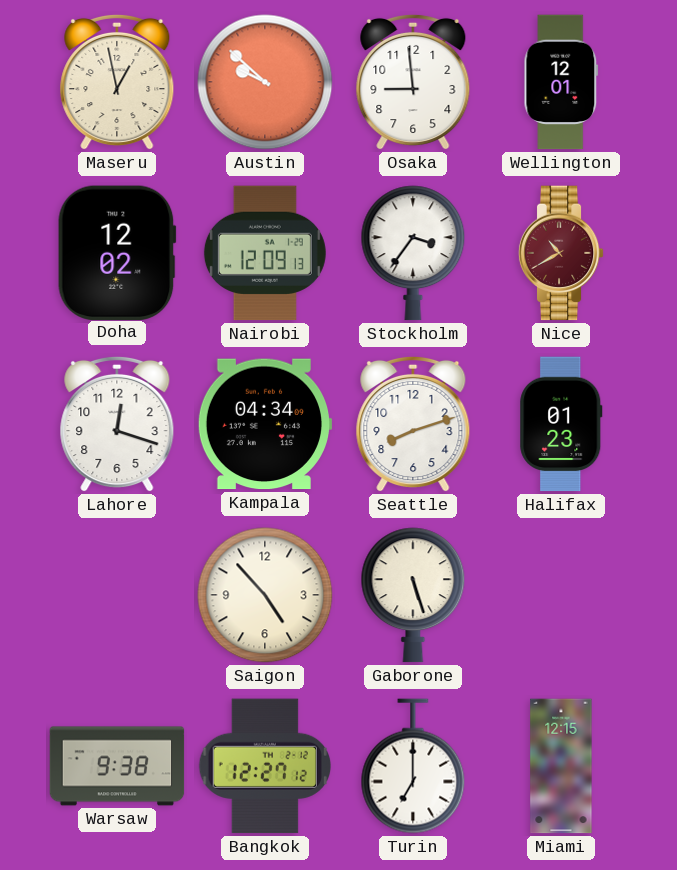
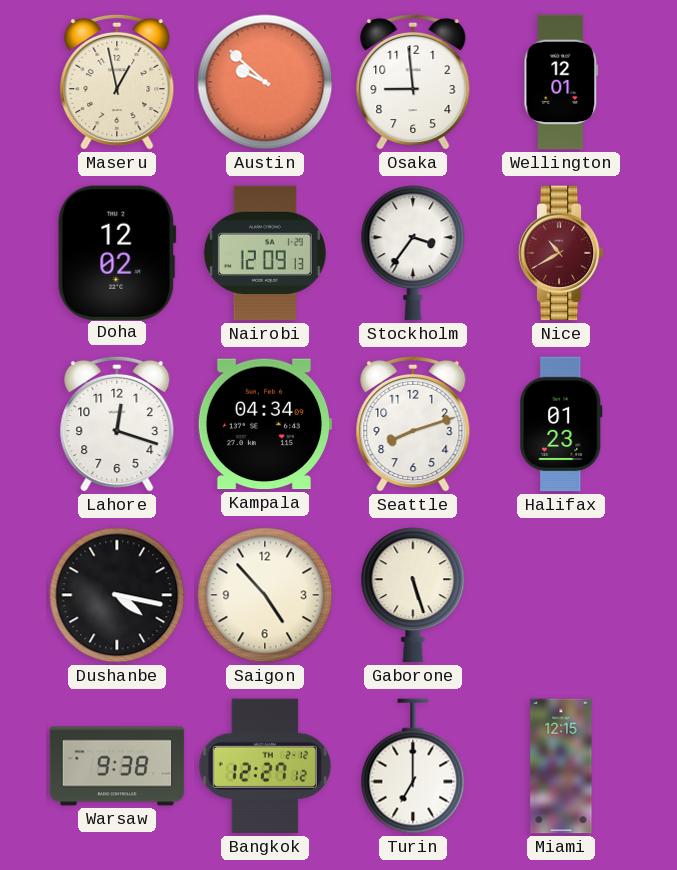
Dushanbe: none -> 4:17
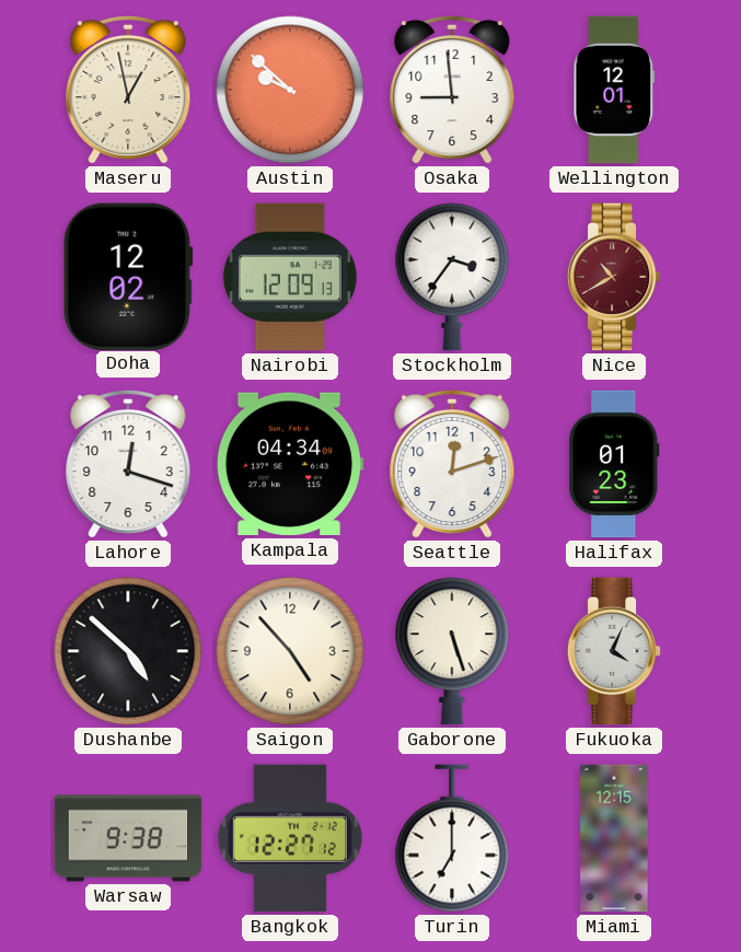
Seattle: 8:12 -> 12:12
Dushanbe: 4:17 -> 4:52
Fukuoka: none -> 4:04
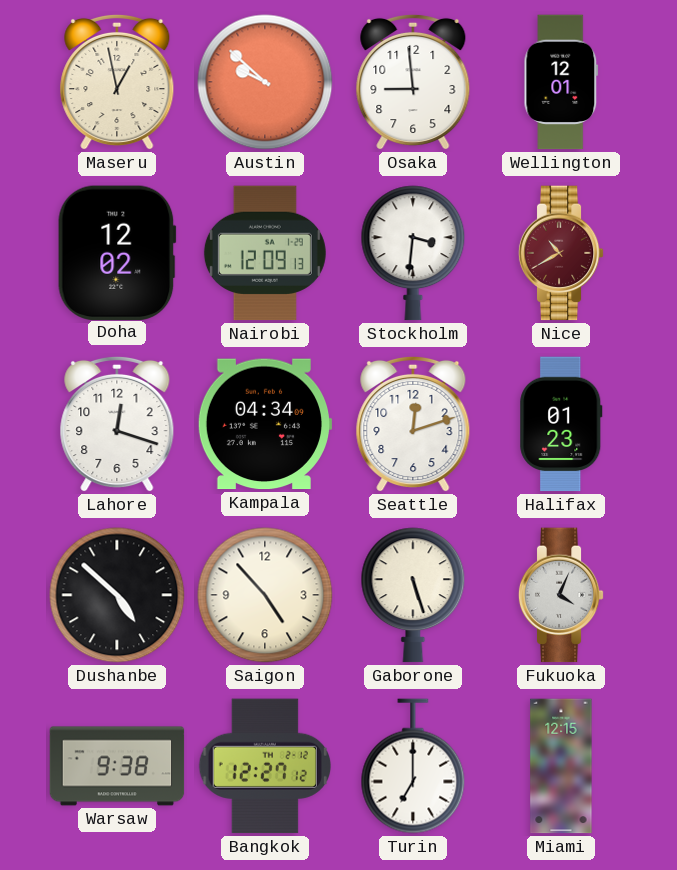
Stockholm: 3:36 -> 3:31
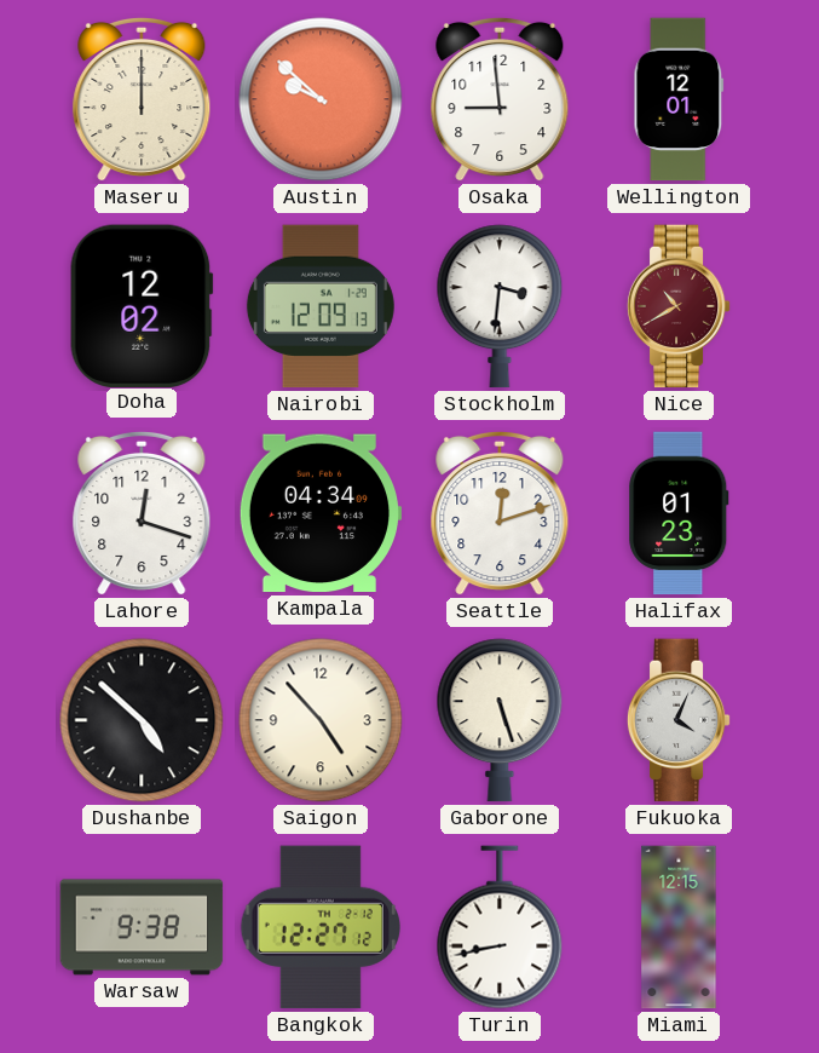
Maseru: 12:58 -> 12:00
Turin: 7:00 -> 8:43
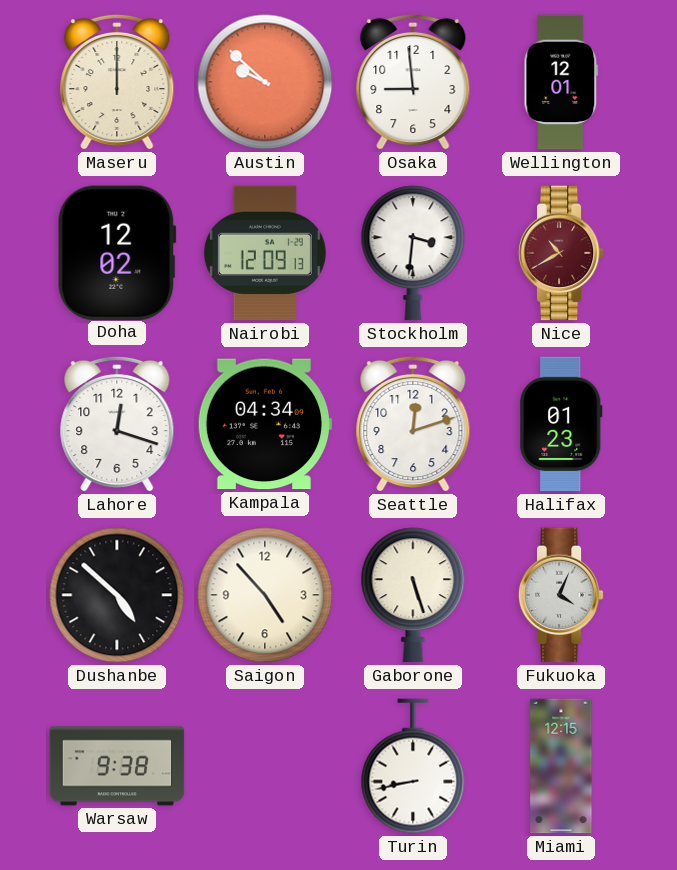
Bangkok: 12:27 -> none
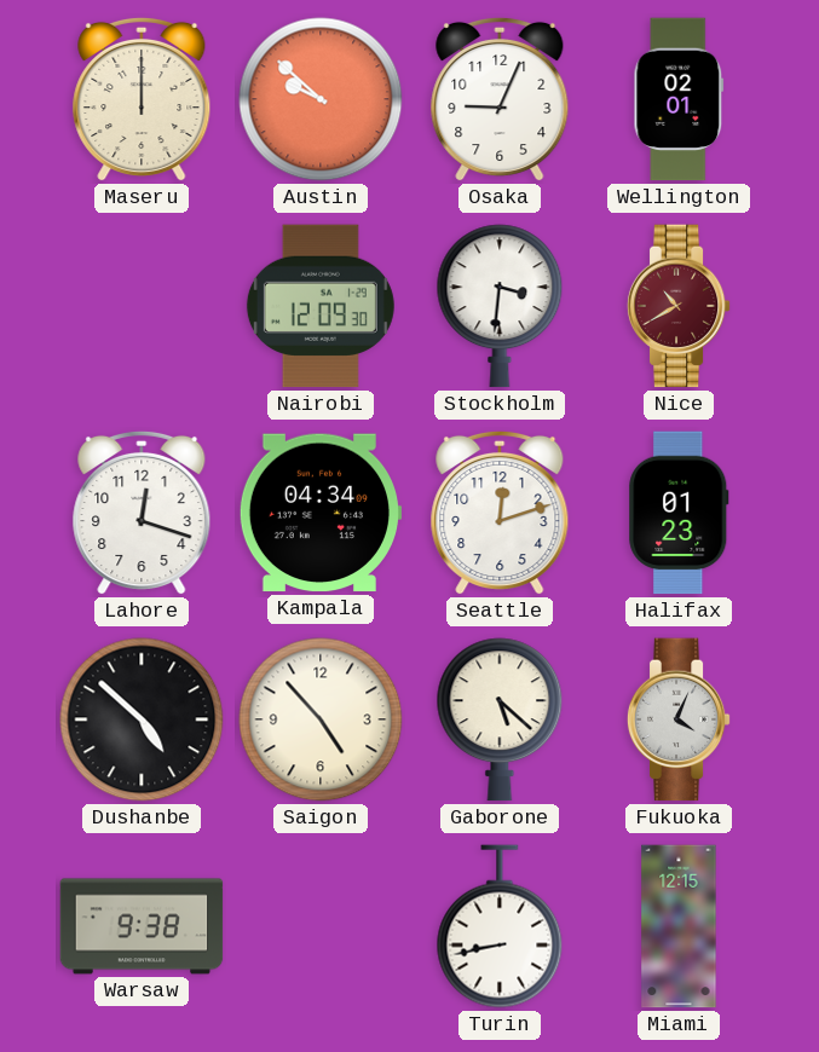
Osaka: 8:59 -> 9:04
Wellington: 12:01 -> 02:01
Doha: 12:02 -> none
Nairobi: 12:09:13 -> 12:09:30
Gaborone: 5:27 -> 5:22
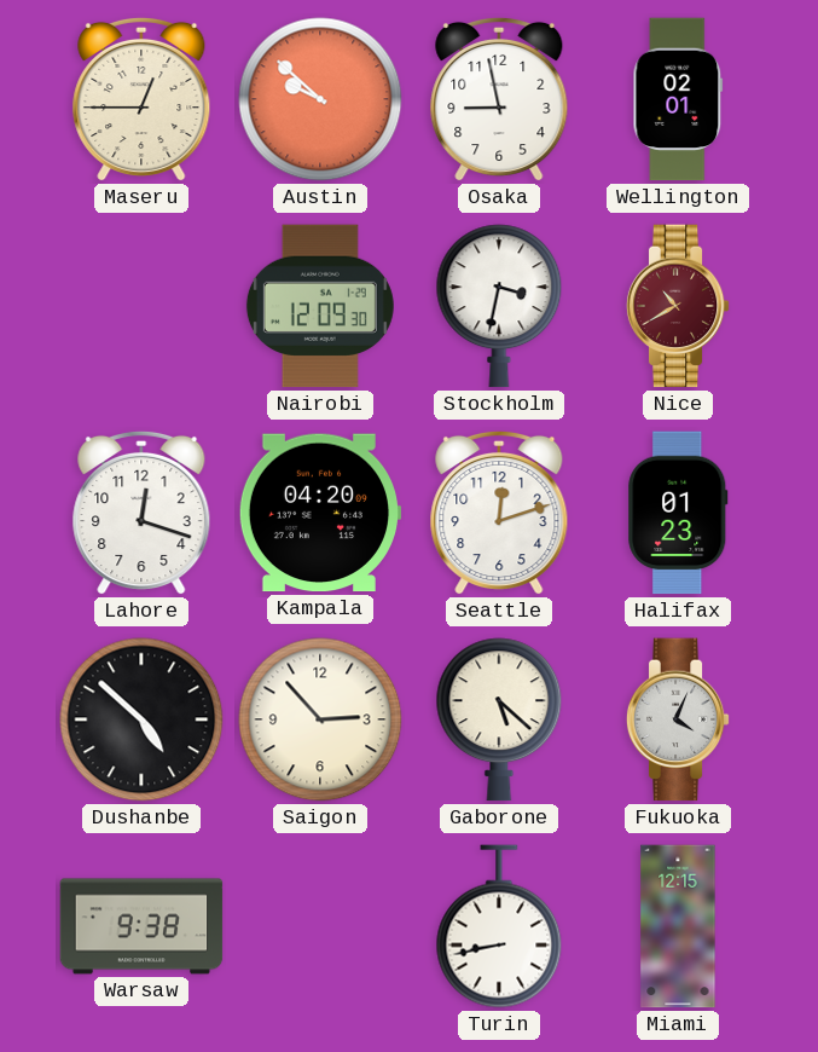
Maseru: 12:00 -> 12:45
Osaka: 9:04 -> 8:58
Stockholm: 3:31 -> 3:32
Kampala: 04:34 -> 04:20
Saigon: 4:53 -> 2:53
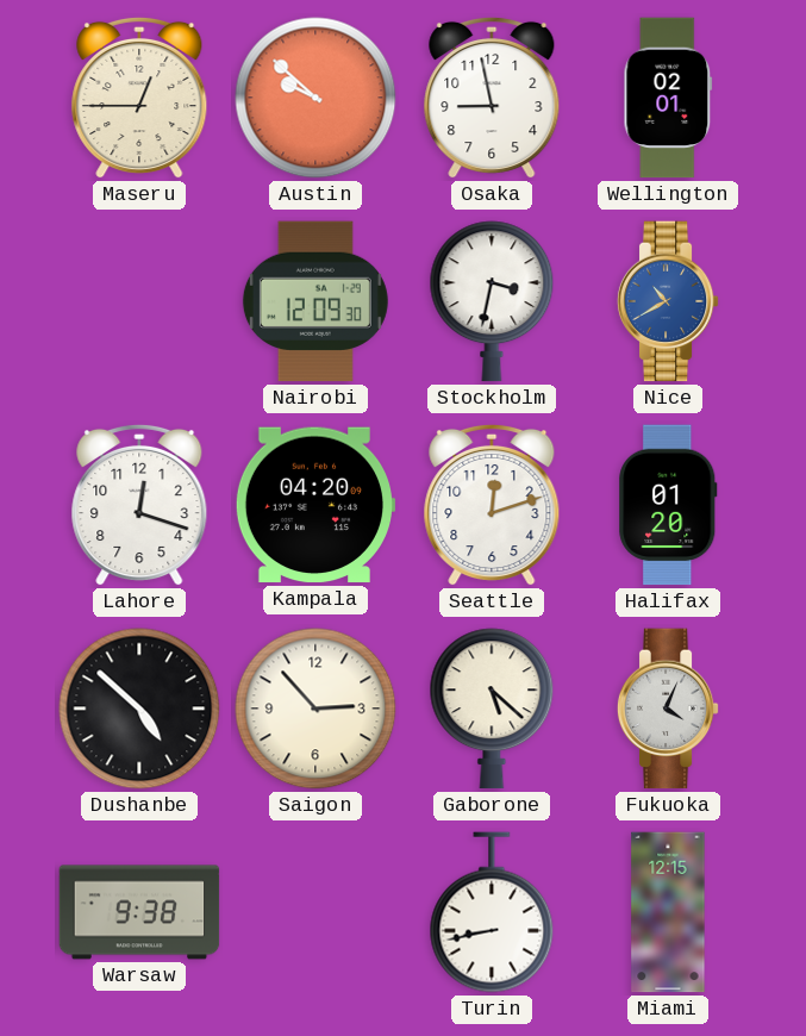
Nice dial: burgundy -> blue
Halifax: 01:23 -> 01:20
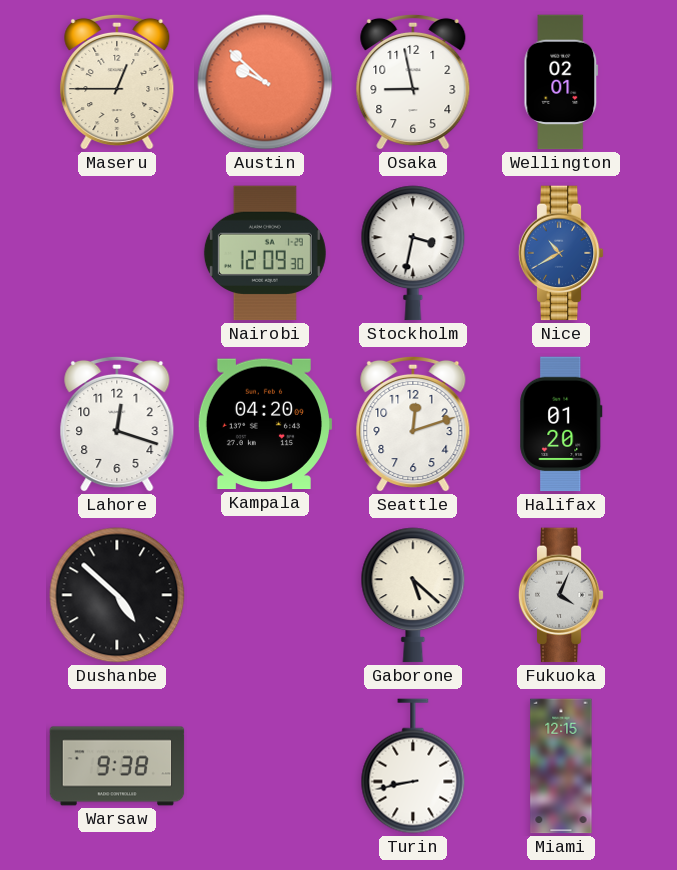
Saigon: 2:53 -> none
